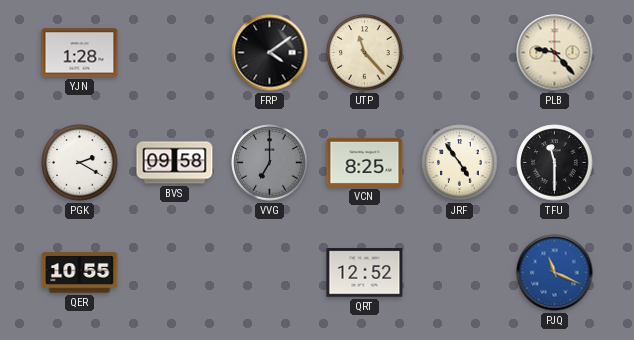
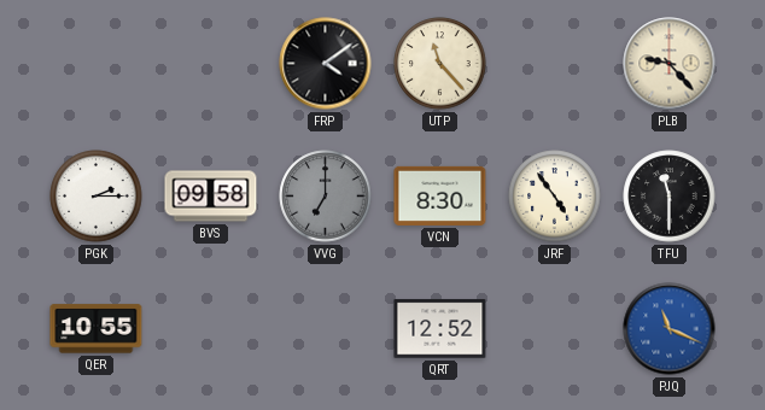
YJN: 1:28 -> none
PGK: 2:20 -> 2:15
VCN: 8:25 -> 8:30
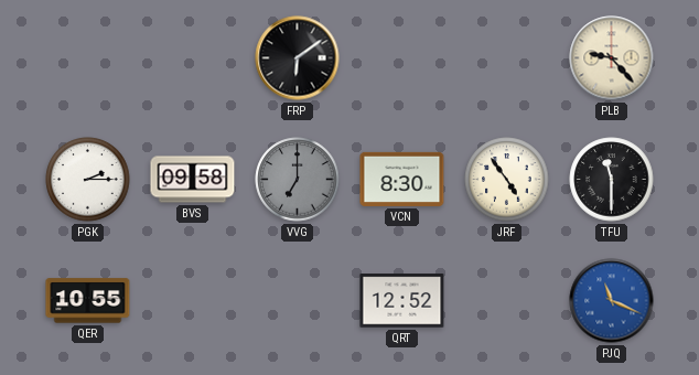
FRP: 4:09 -> 6:09
UTP: 11:23 -> none
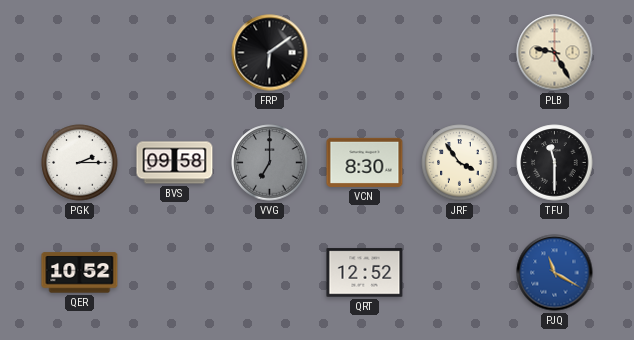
PLB: 9:23 -> 9:25
JRF: 4:54 -> 3:54
QER: 10:55 -> 10:52
PJQ: 11:19 -> 11:20
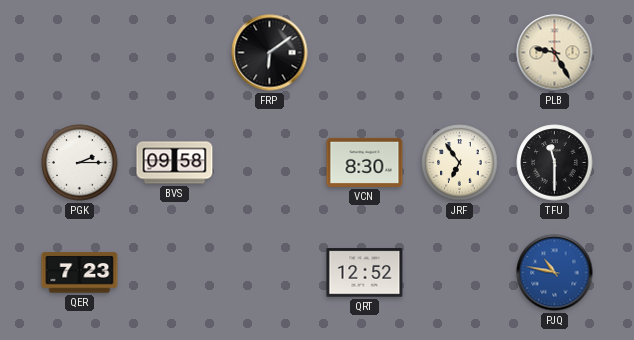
VVG: 7:00 -> none
JRF: 3:54 -> 6:54
QER: 10:52 -> 7:23
PJQ: 11:20 -> 10:47
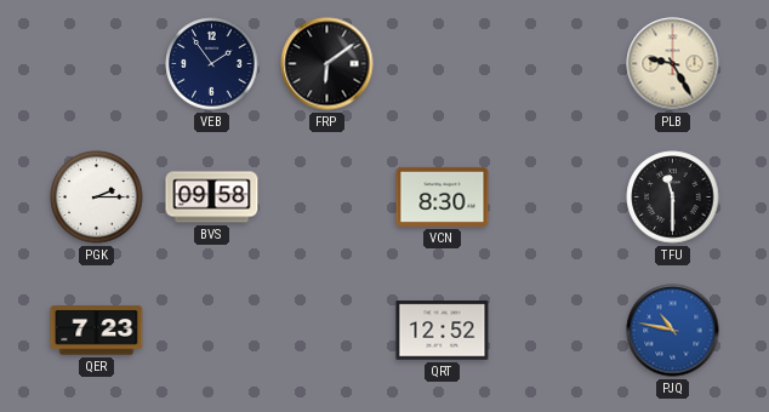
VEB: none -> 1:54
JRF: 6:54 -> none
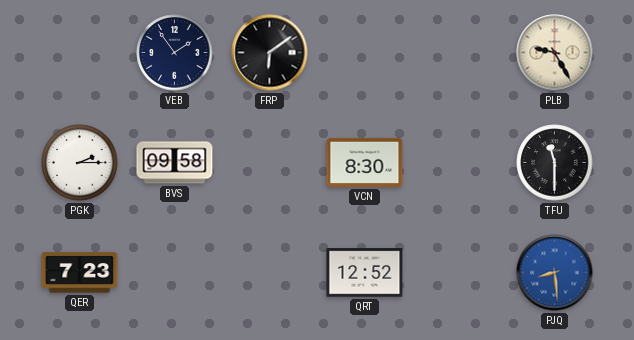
PJQ: 10:47 -> 8:29
